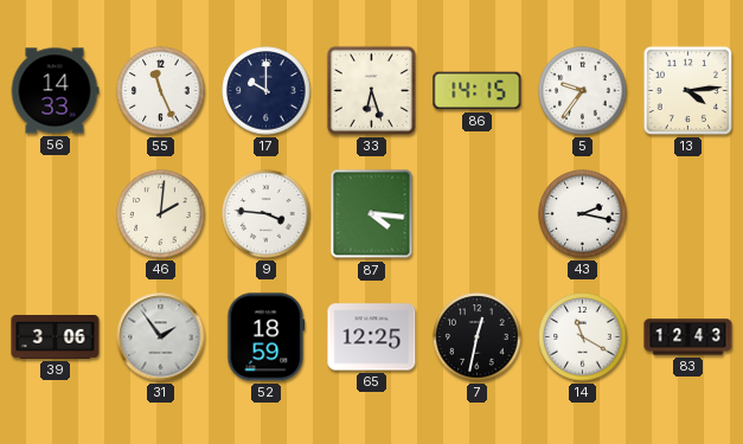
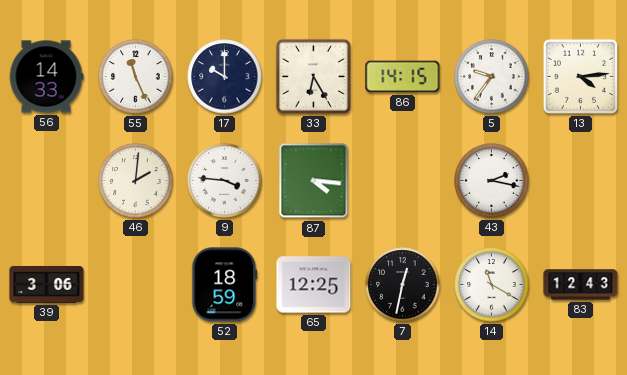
33: 6:27 -> 6:25
31: 1:54 -> none
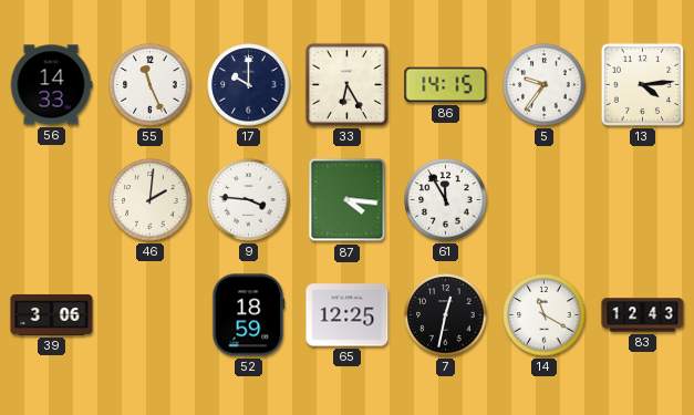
61: none -> 11:55
43: 2:17 -> none
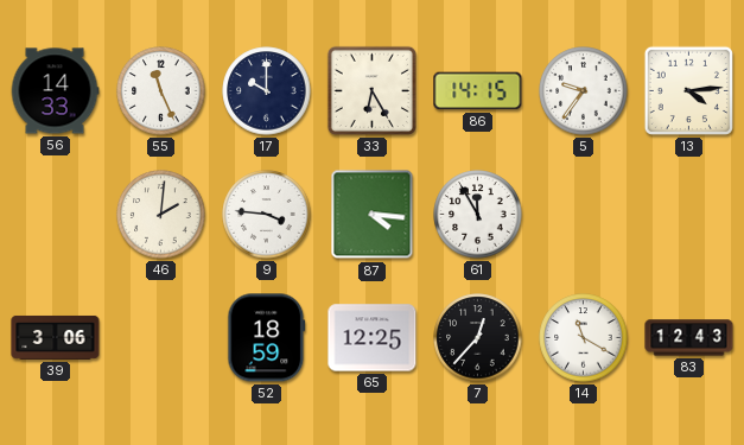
7: 12:32 -> 12:37
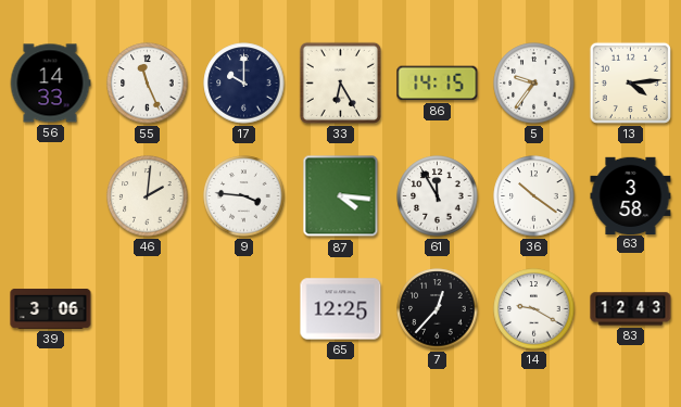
36: none -> 10:21
63: none -> 3:58
52: 18:59 -> none
14: 11:20 -> 9:20
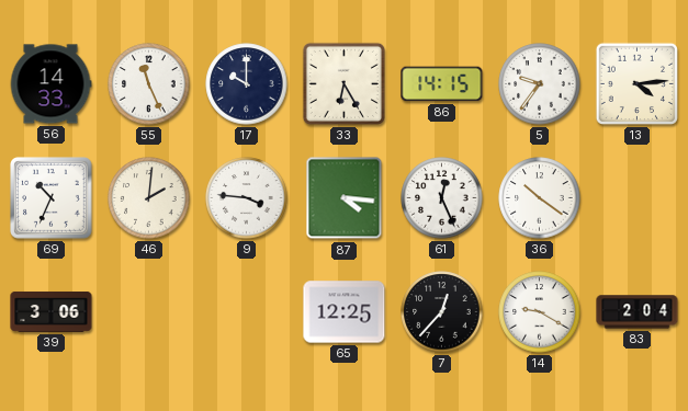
69: none -> 10:34
61: 11:55 -> 12:26
63: 3:58 -> none
83: 12:43 -> 2:04
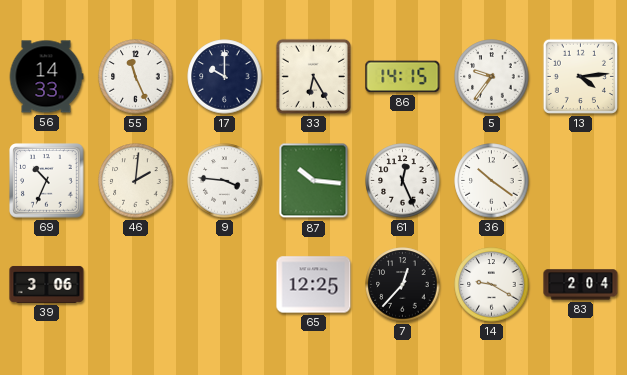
87: 4:16 -> 10:16
